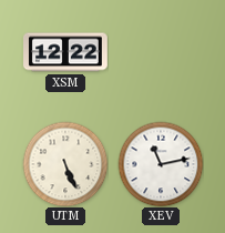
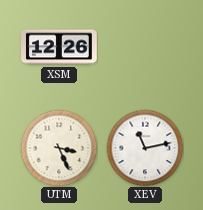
XSM: 12:22 -> 12:26
UTM: 5:26 -> 3:26
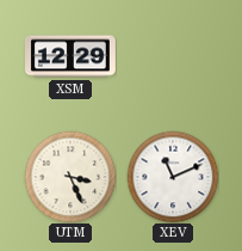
XSM: 12:26 -> 12:29
XEV: 11:13 -> 11:11
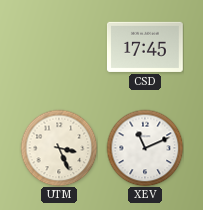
XSM: 12:29 -> none
CSD: none -> 17:45
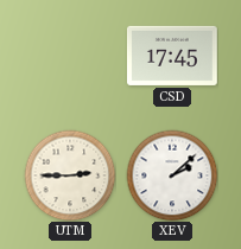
UTM: 3:26 -> 2:45
XEV: 11:11 -> 2:08
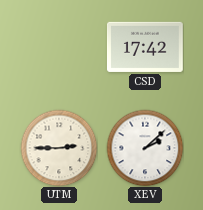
CSD: 17:45 -> 17:42
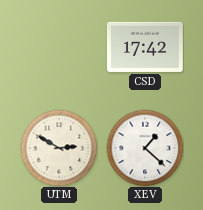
UTM: 2:45 -> 2:50
XEV: 2:08 -> 1:22
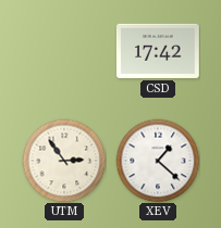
UTM: 2:50 -> 2:54
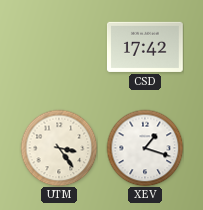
UTM: 2:54 -> 3:24
XEV: 1:22 -> 1:18
